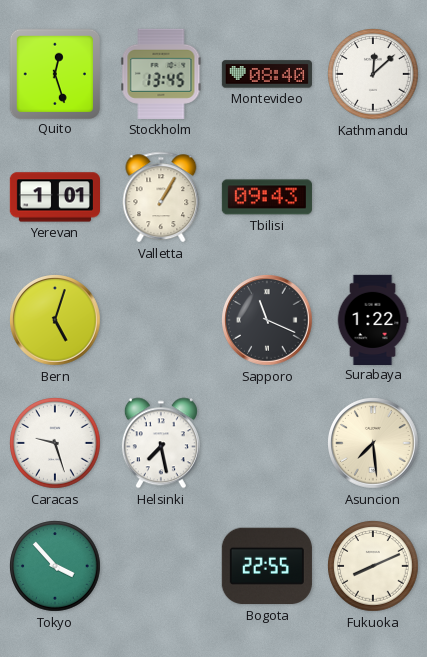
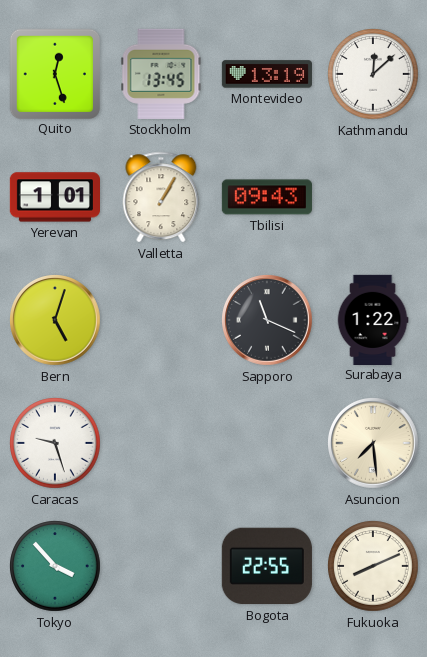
Montevideo: 08:40 -> 13:19
Helsinki: 7:28 -> none
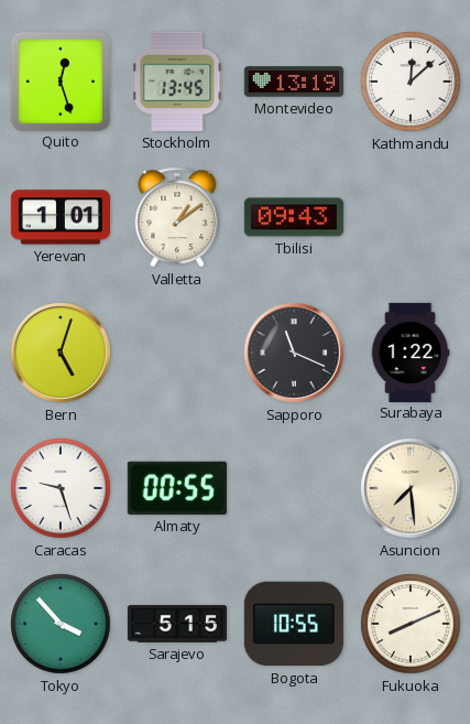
Valletta: 1:05 -> 1:09
Almaty: none -> 00:55
Sarajevo: none -> 5:15
Bogota: 22:55 -> 10:55
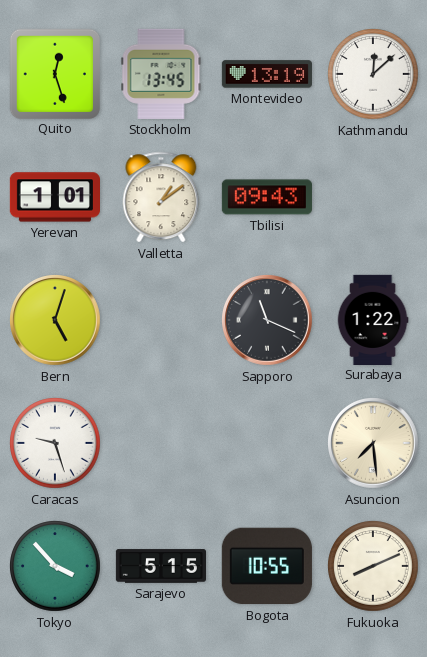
Almaty: 00:55 -> none
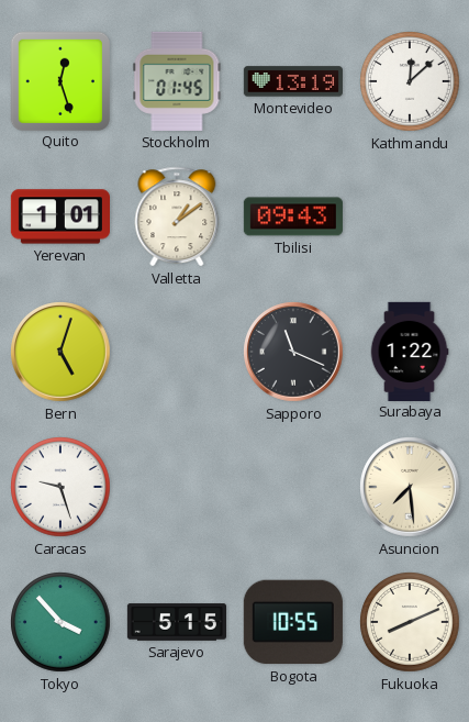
Stockholm: 13:45 -> 01:45
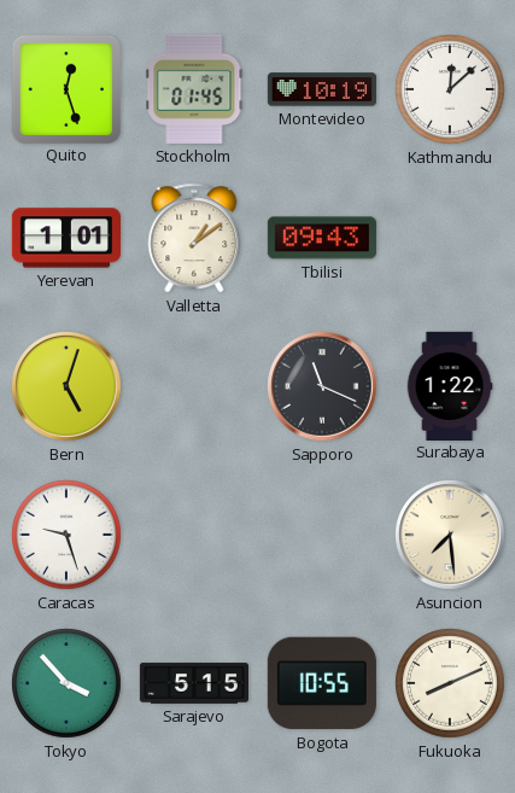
Montevideo: 13:19 -> 10:19
